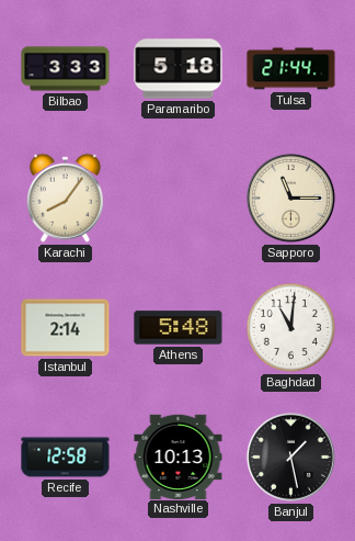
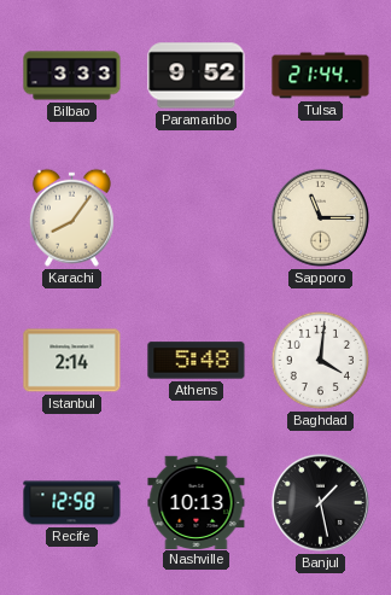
Paramaribo: 5:18 -> 9:52
Baghdad: 11:01 -> 4:01
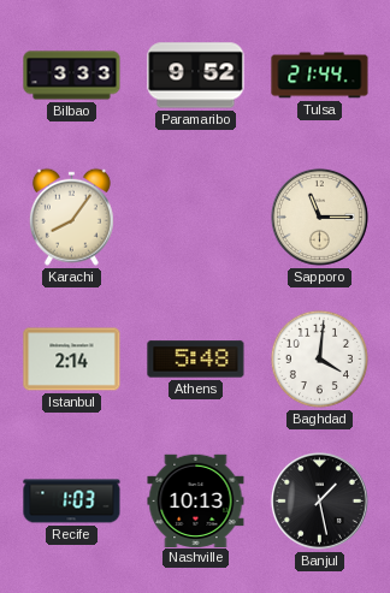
Recife: 12:58 -> 1:03
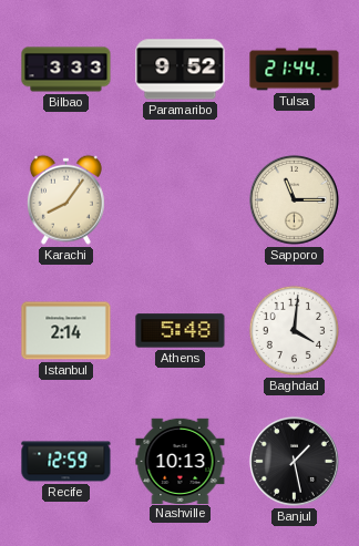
Recife: 1:03 -> 12:59
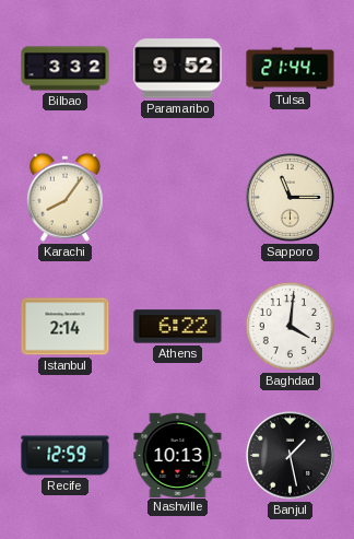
Bilbao: 3:33 -> 3:32
Athens: 5:48 -> 6:22
